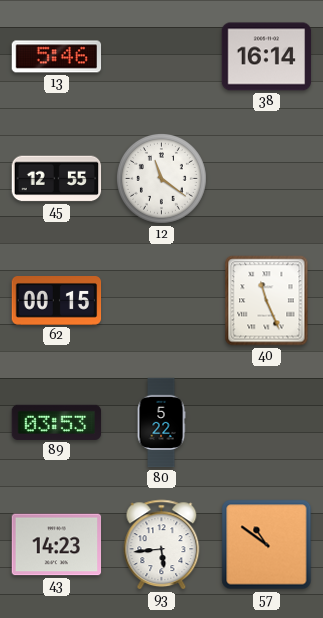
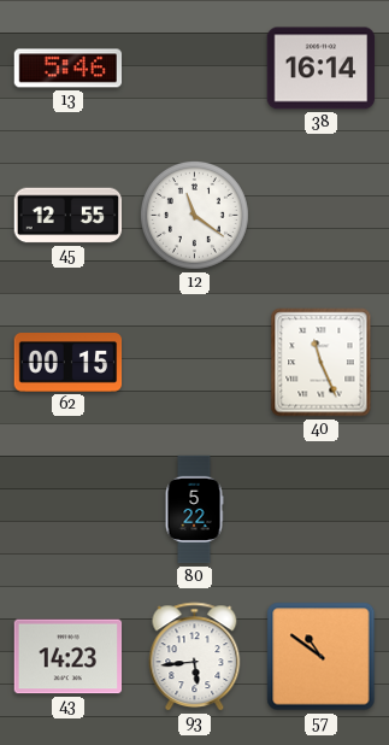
89: 03:53 -> none
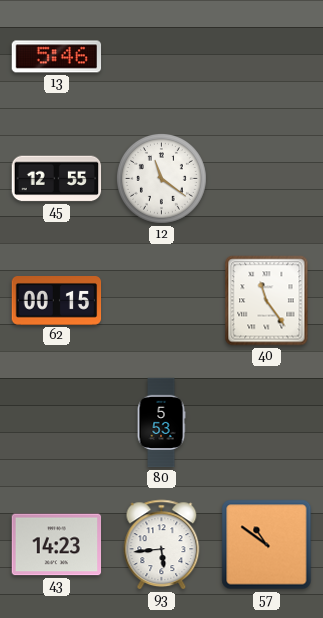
38: 16:14 -> none
40: 11:26 -> 11:24
80: 5:22 -> 5:53
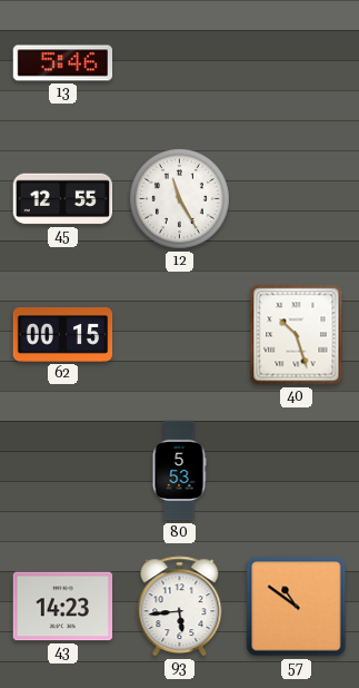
12: 11:21 -> 11:25
40: 11:24 -> 10:27
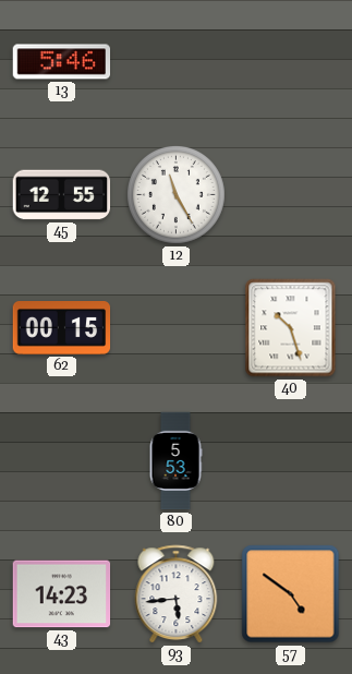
57: 10:51 -> 4:51
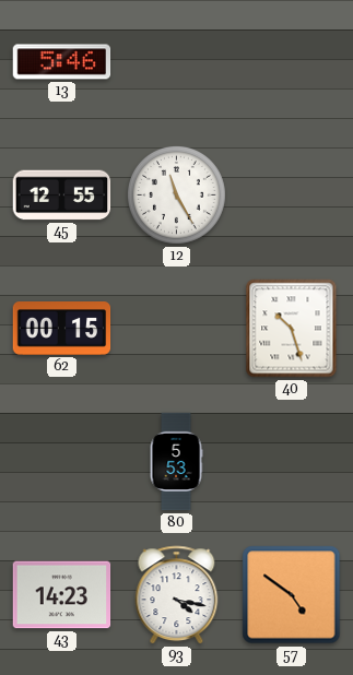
93: 5:44 -> 4:17
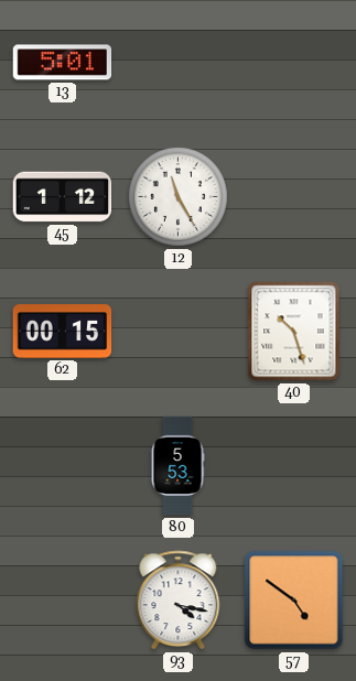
13: 5:46 -> 5:01
45: 12:55 -> 1:12
43: 14:23 -> none
